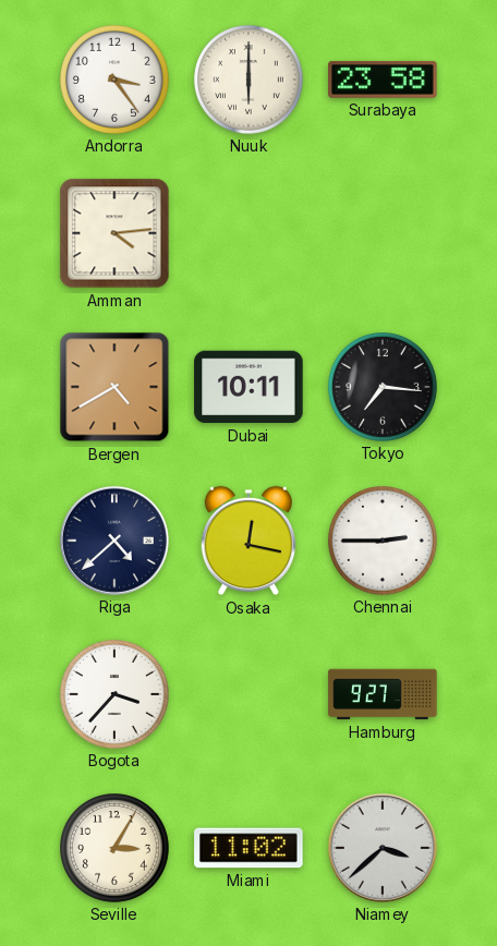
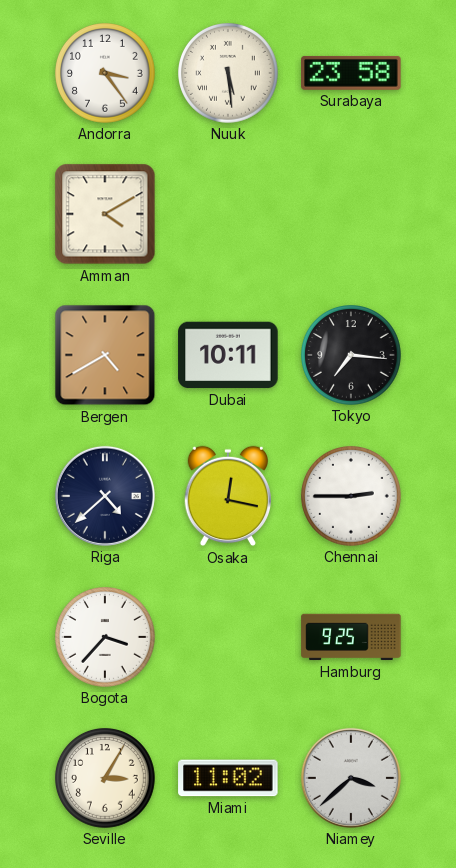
Nuuk: 6:00 -> 5:29
Amman: 4:14 -> 4:10
Hamburg: 9:27 -> 9:25
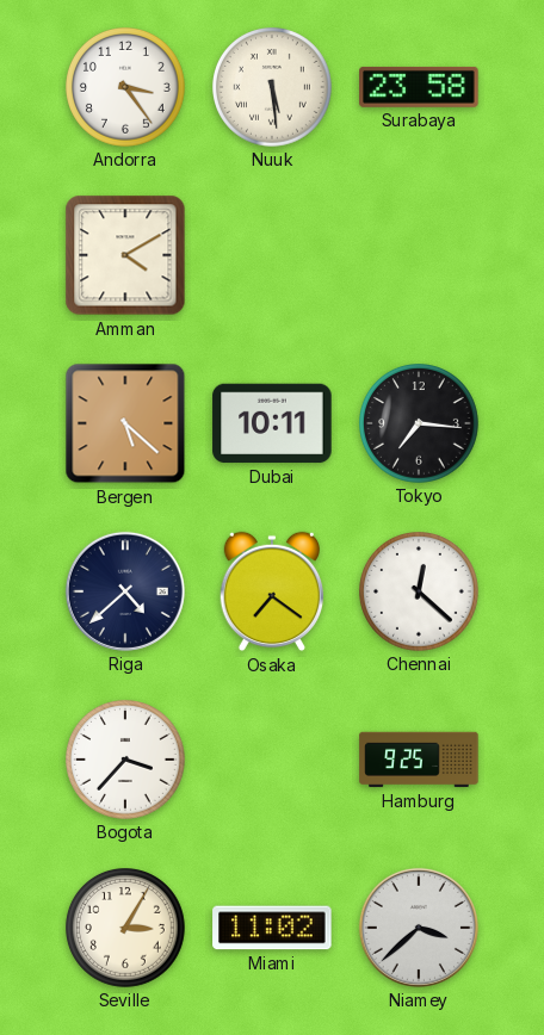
Bergen: 4:40 -> 5:22
Osaka: 12:17 -> 7:21
Chennai: 2:45 -> 12:22
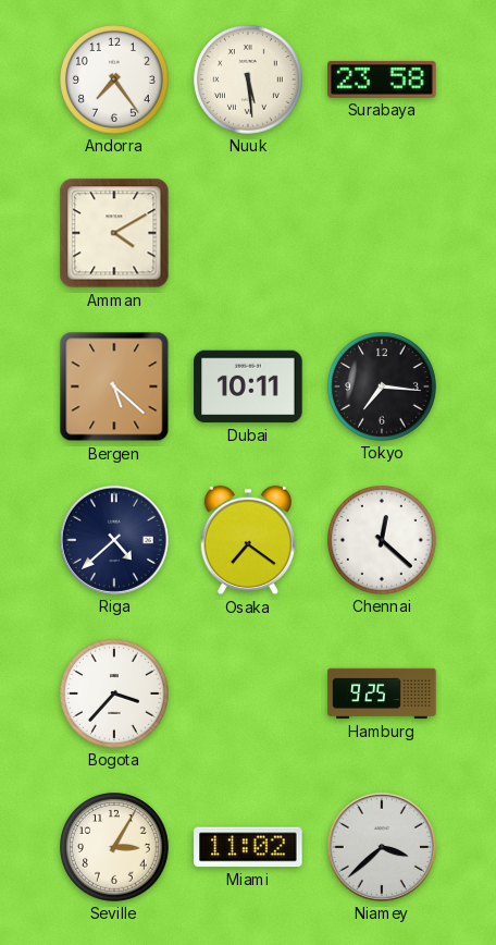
Andorra: 3:24 -> 7:24
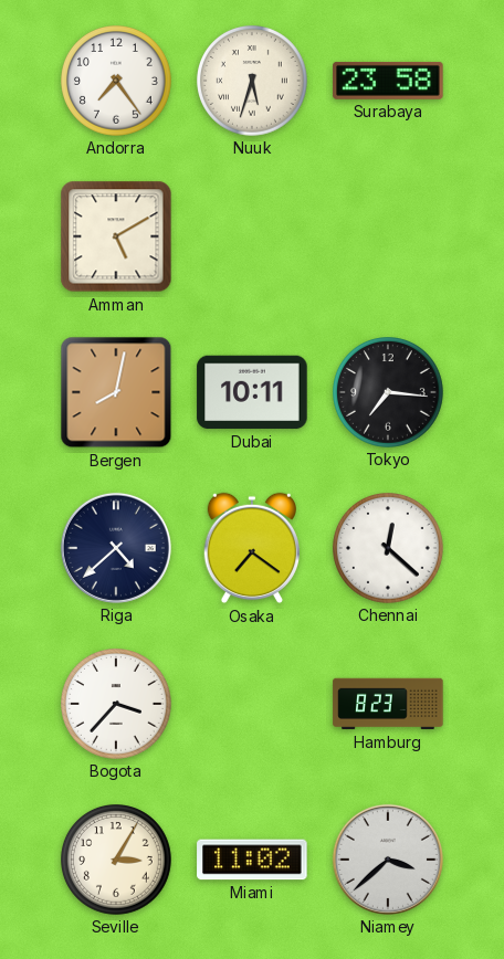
Nuuk: 5:29 -> 5:33
Amman: 4:10 -> 5:10
Bergen: 5:22 -> 8:02
Hamburg: 9:25 -> 8:23
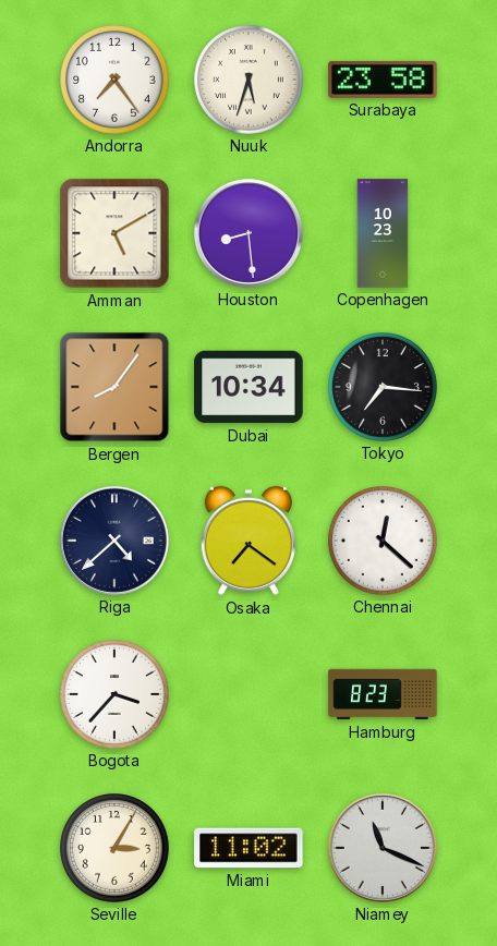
Houston: none -> 8:29
Copenhagen: none -> 10:23
Bergen: 8:02 -> 8:06
Dubai: 10:11 -> 10:34
Niamey: 3:38 -> 11:19
